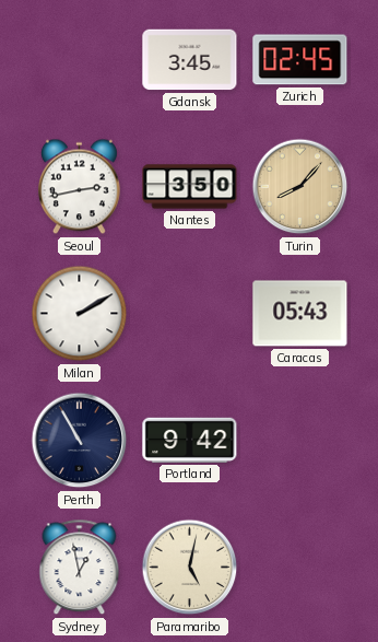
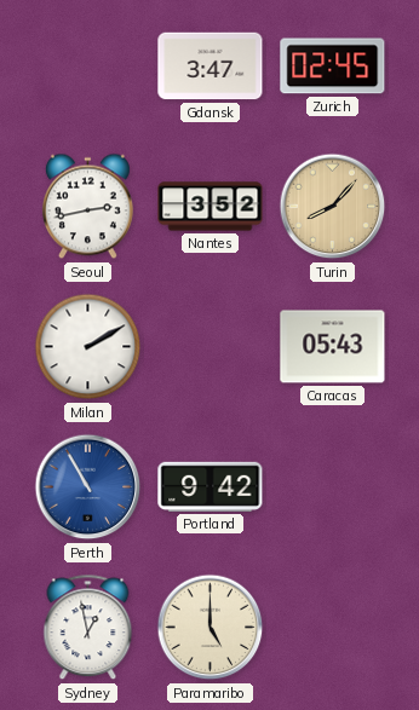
Gdansk: 3:45 -> 3:47
Nantes: 3:50 -> 3:52
Perth dial: navy -> blue
Paramaribo: 5:02 -> 5:00
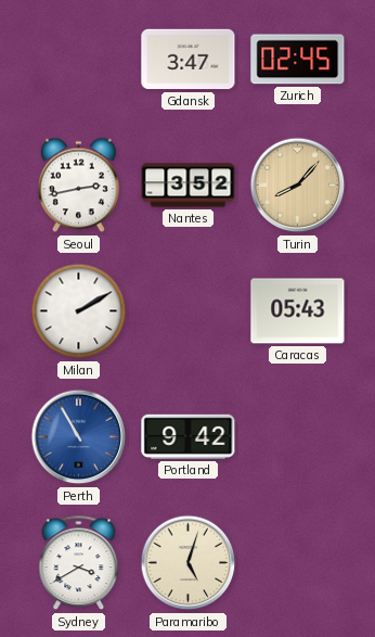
Sydney: 12:58 -> 3:40
Paramaribo: 5:00 -> 5:03
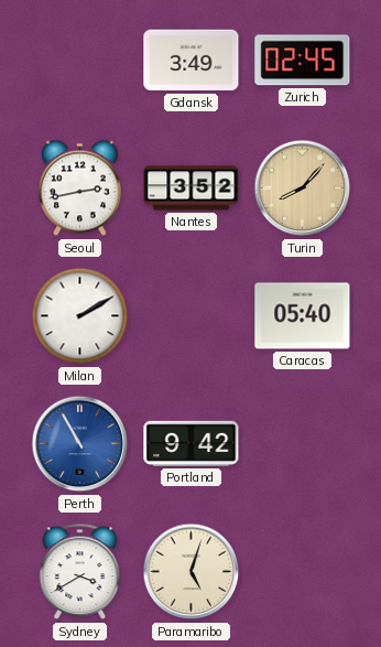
Gdansk: 3:47 -> 3:49
Caracas: 05:43 -> 05:40
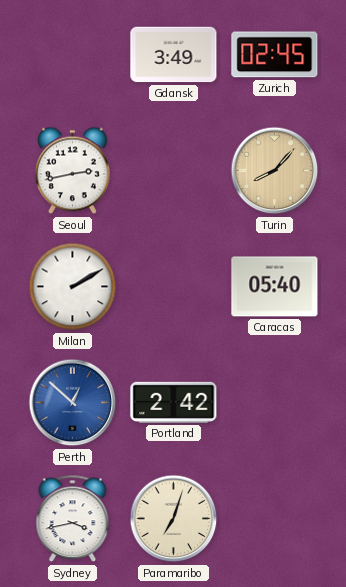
Nantes: 3:52 -> none
Perth: 10:55 -> 12:52
Portland: 9:42 -> 2:42
Sydney: 3:40 -> 3:43
Paramaribo: 5:03 -> 7:03
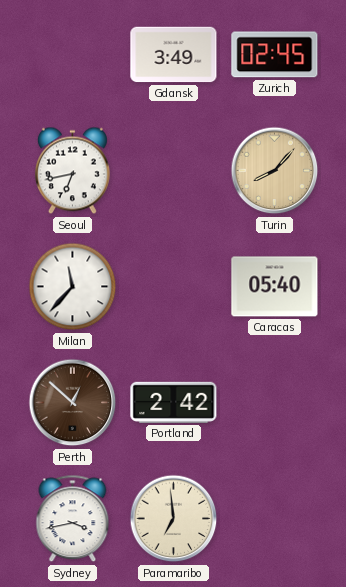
Seoul: 2:43 -> 6:43
Milan: 2:10 -> 11:37
Perth dial: blue -> brown
Paramaribo: 7:03 -> 6:59
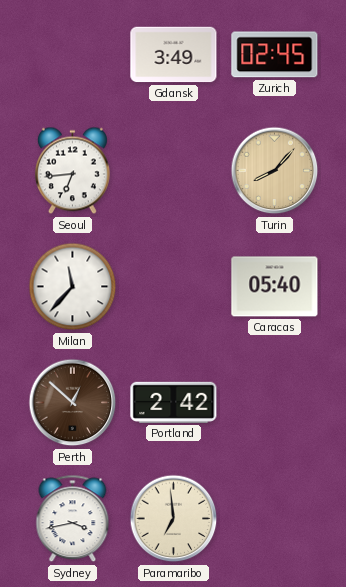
Seoul: 6:43 -> 6:44
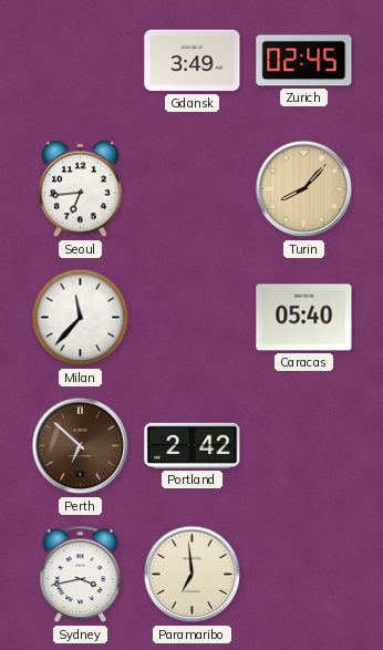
Perth: 12:52 -> 6:52
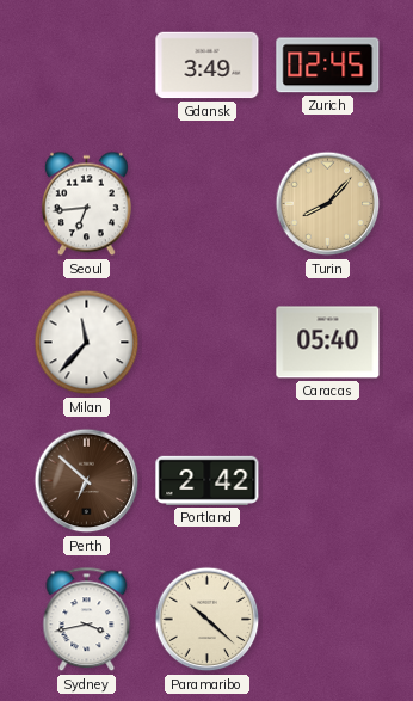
Paramaribo: 6:59 -> 10:22
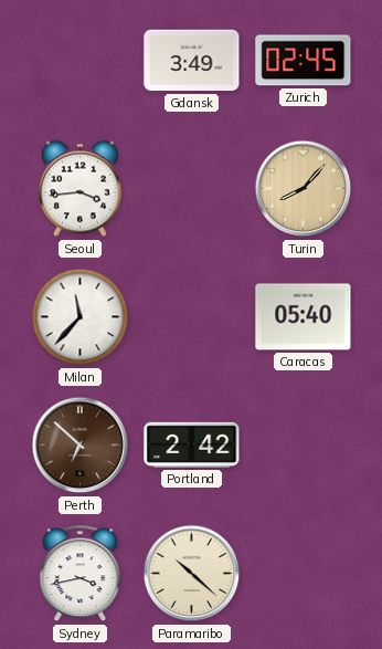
Seoul: 6:44 -> 3:44
